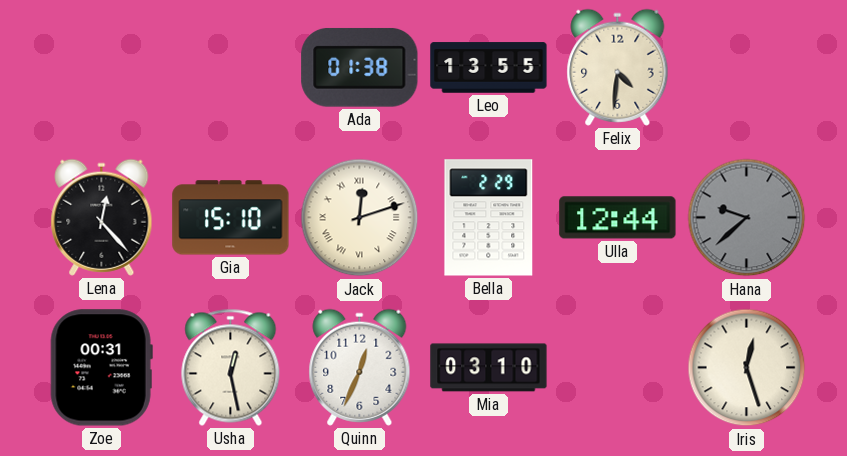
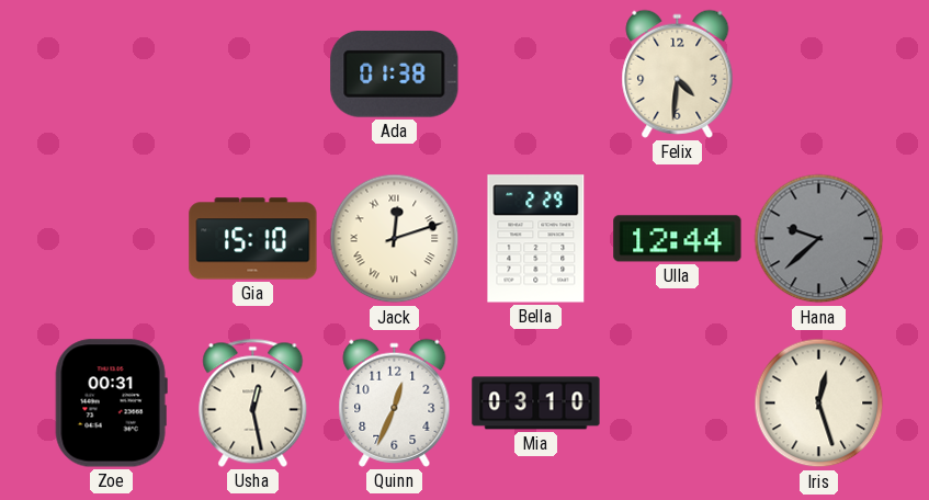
Leo: 13:55 -> none
Lena: 12:23 -> none
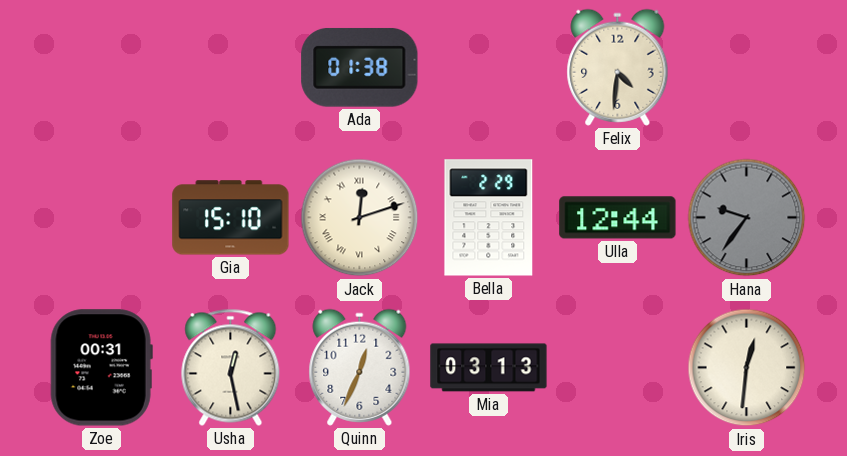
Hana: 9:38 -> 9:36
Mia: 03:10 -> 03:13
Iris: 12:27 -> 12:31
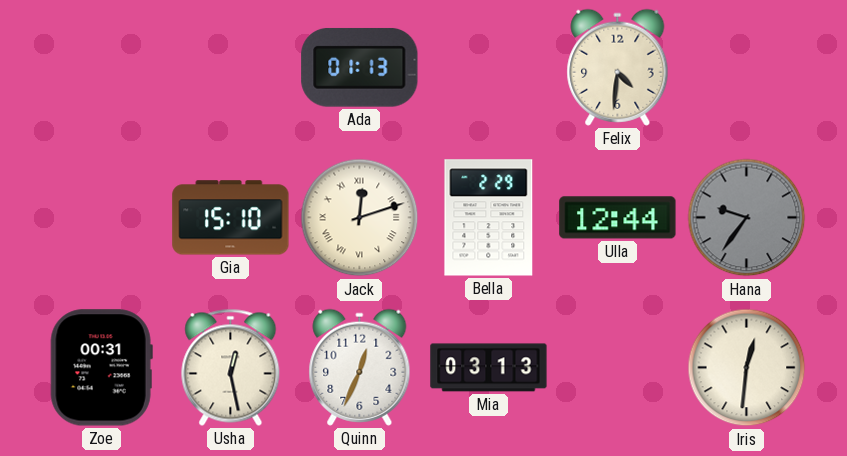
Ada: 01:38 -> 01:13
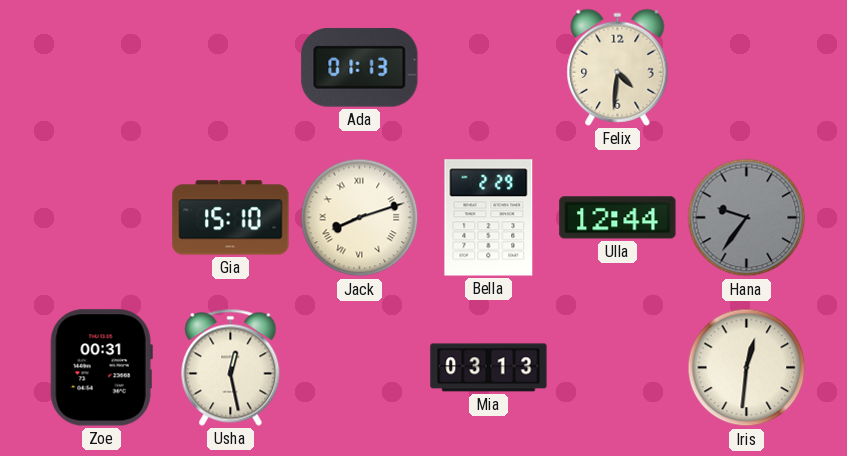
Jack: 12:12 -> 8:12
Quinn: 12:34 -> none
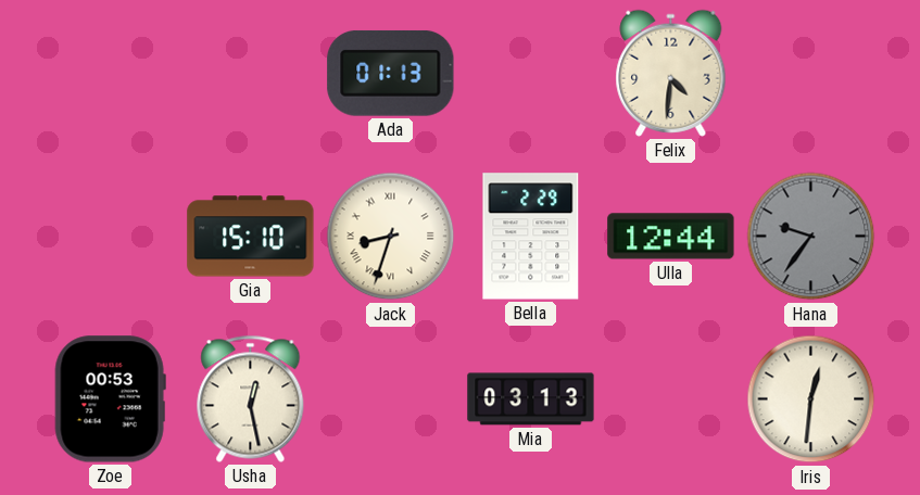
Jack: 8:12 -> 8:33
Zoe: 00:31 -> 00:53
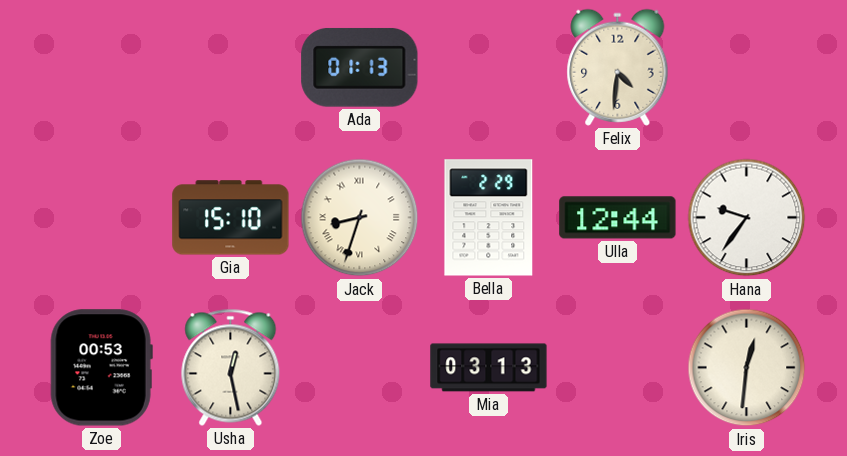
Hana dial: grey -> white
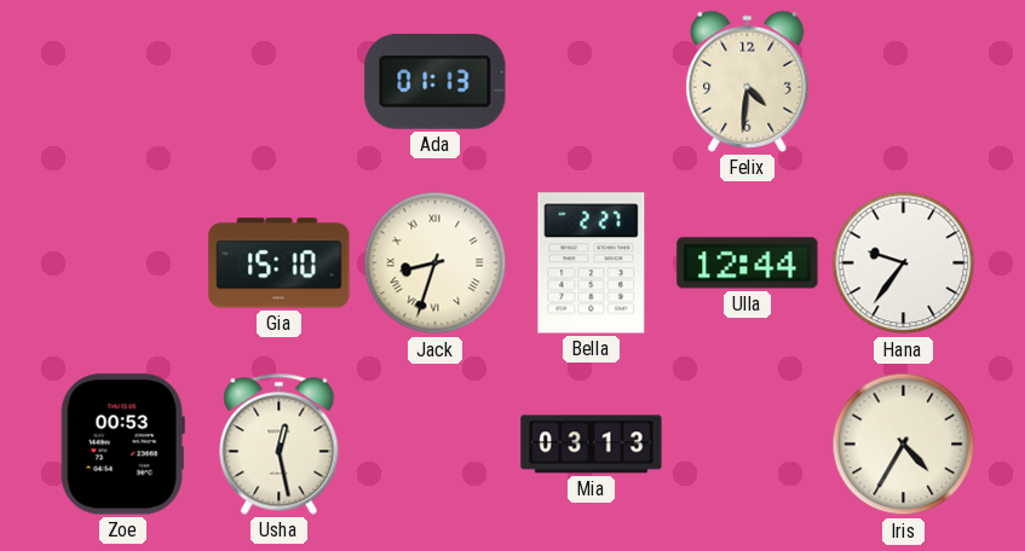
Bella: 2:29 -> 2:27
Iris: 12:31 -> 4:35
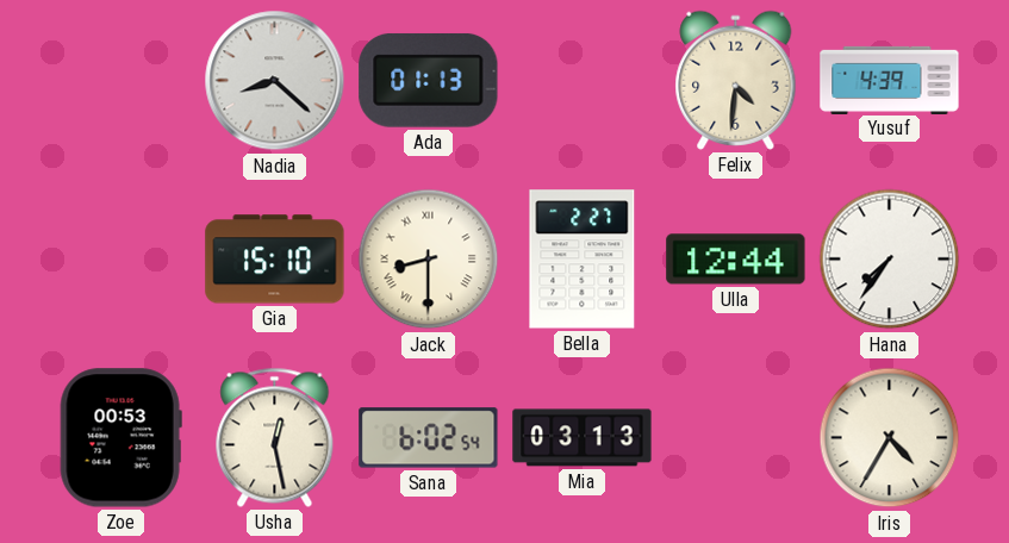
Nadia: none -> 8:22
Yusuf: none -> 4:39
Jack: 8:33 -> 8:30
Hana: 9:36 -> 7:36
Sana: none -> 6:02
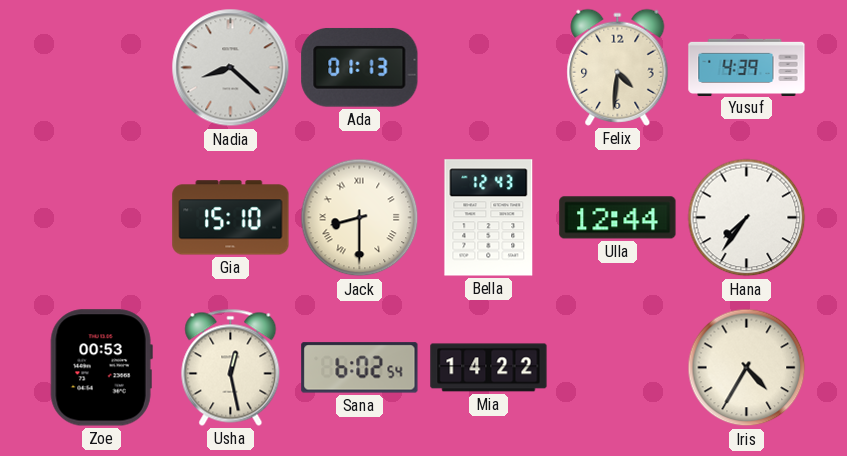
Bella: 2:27 -> 12:43
Mia: 03:13 -> 14:22
